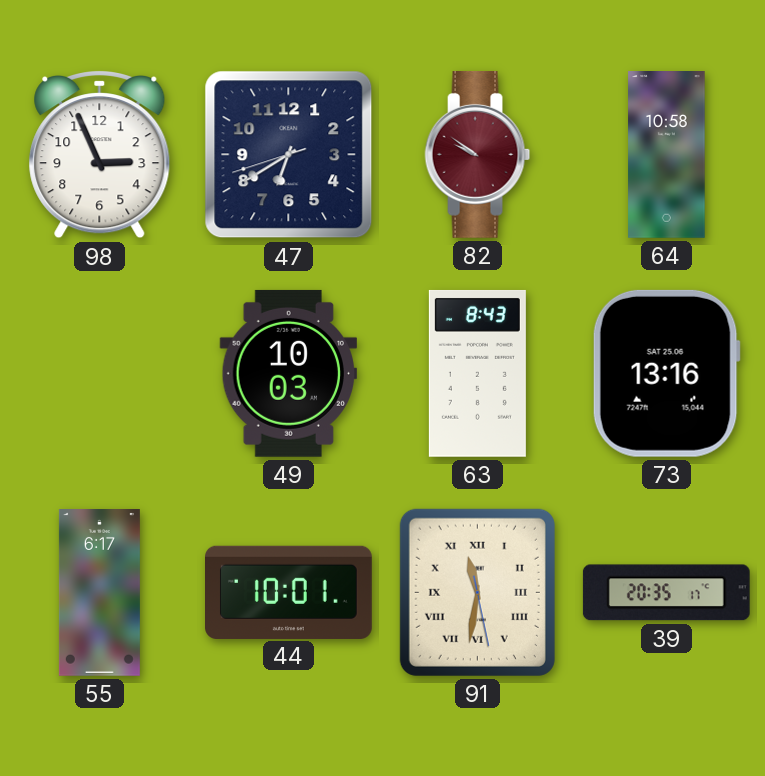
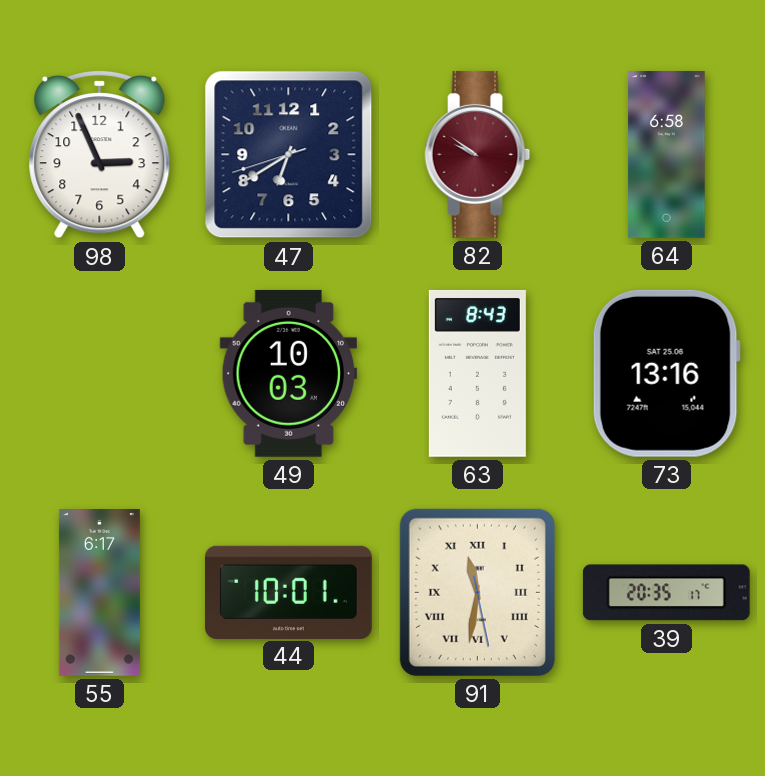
64: 10:58 -> 6:58
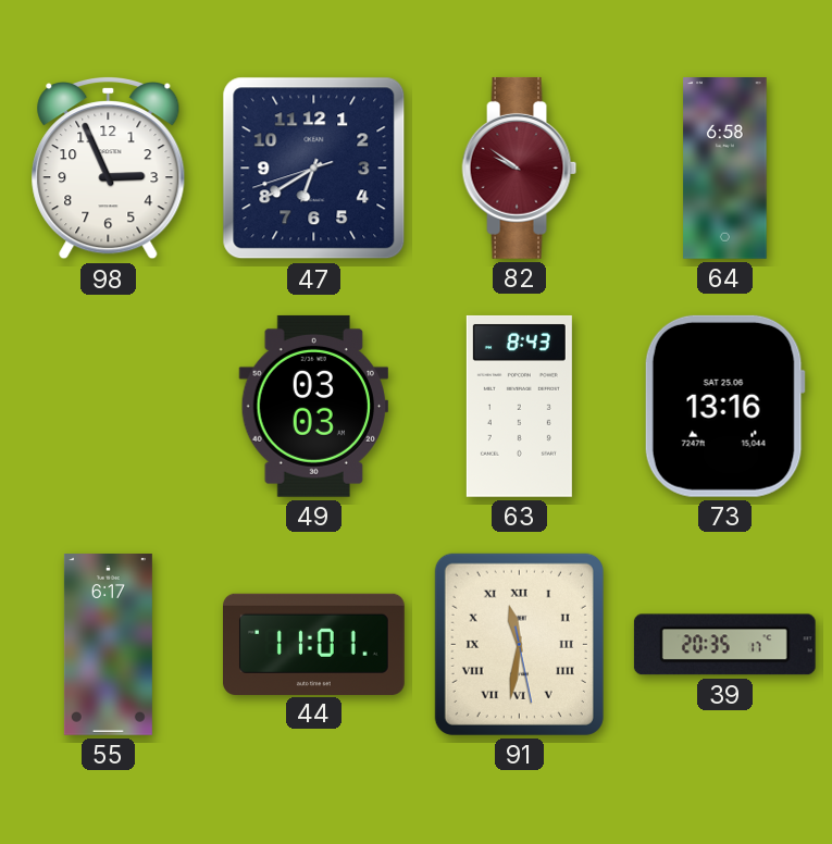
49: 10:03 -> 03:03
44: 10:01 -> 11:01
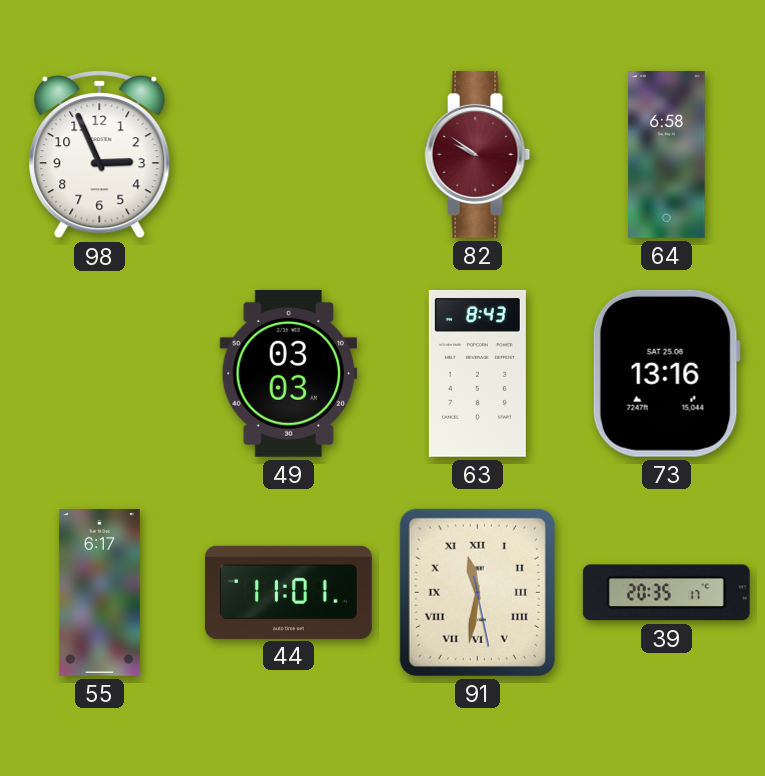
47: 6:39 -> none
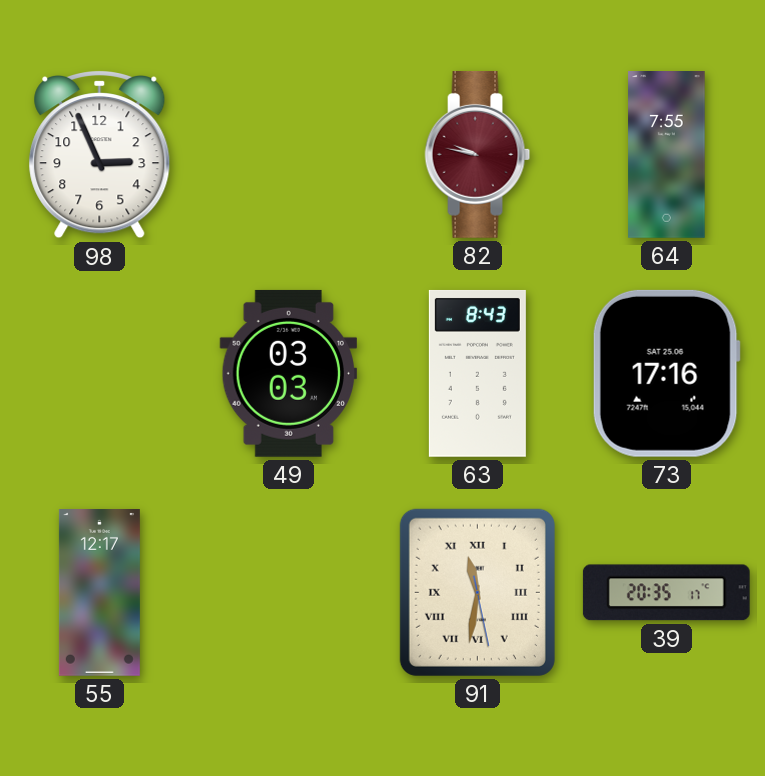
82: 9:51 -> 9:47
64: 6:58 -> 7:55
73: 13:16 -> 17:16
55: 6:17 -> 12:17
44: 11:01 -> none
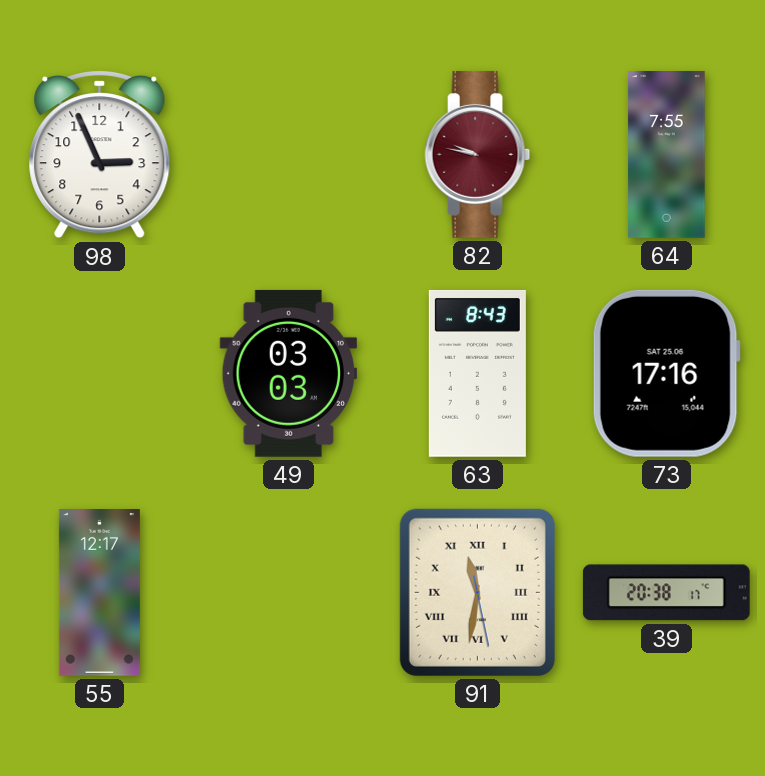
39: 20:35 -> 20:38
